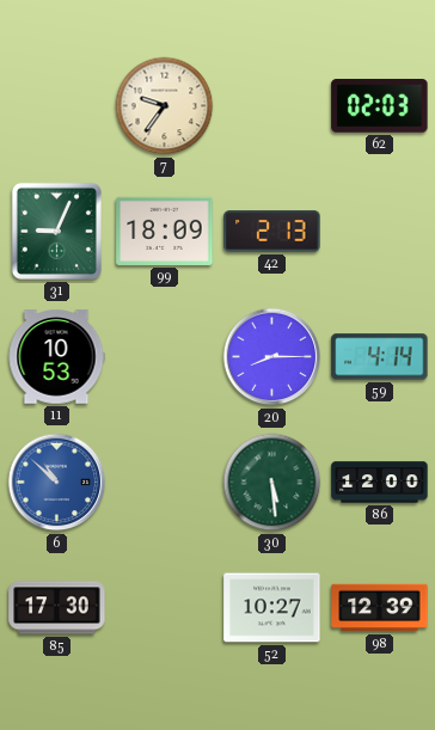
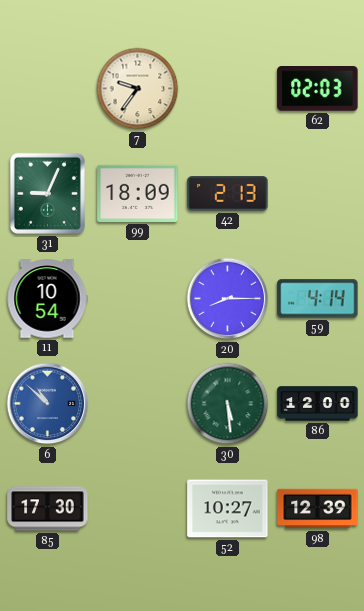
11: 10:53 -> 10:54
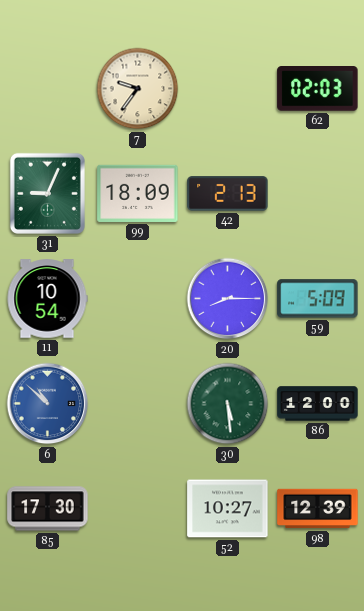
59: 4:14 -> 5:09
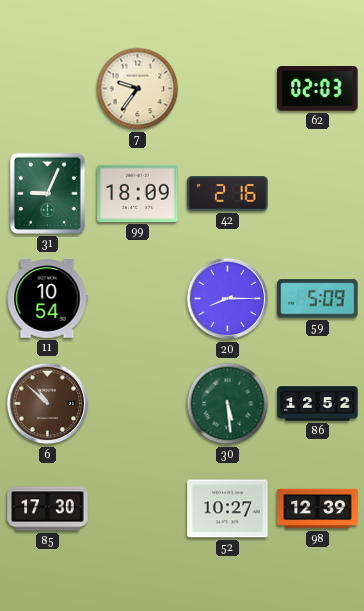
42: 2:13 -> 2:16
6 dial: blue -> brown
86: 12:00 -> 12:52
